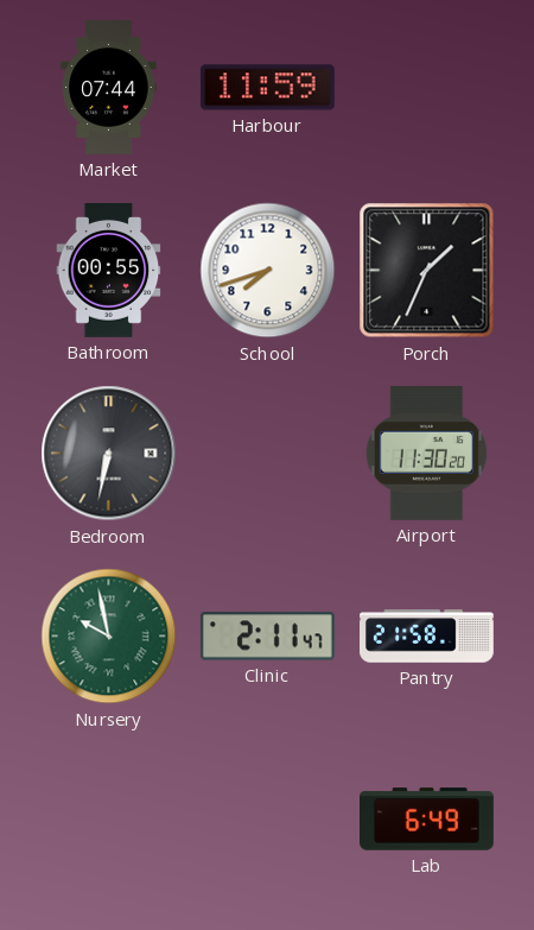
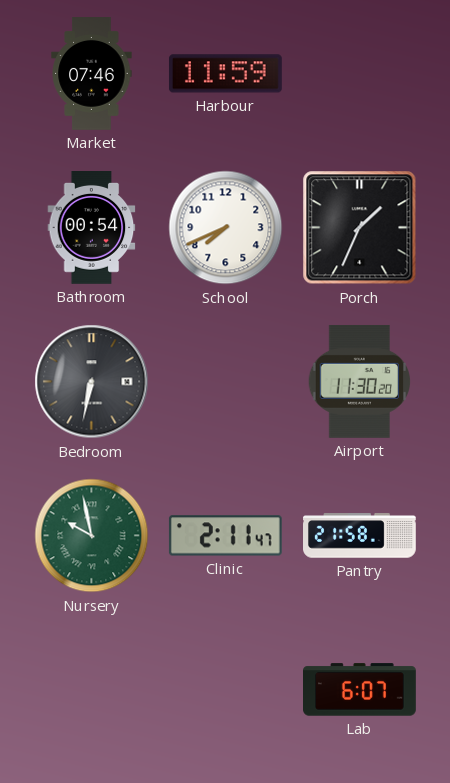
Market: 07:44 -> 07:46
Bathroom: 00:55 -> 00:54
School: 7:42 -> 7:41
Lab: 6:49 -> 6:07
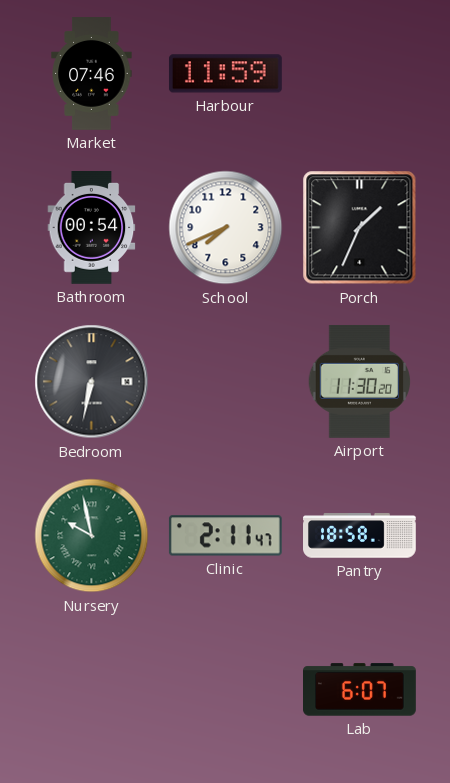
Pantry: 21:58 -> 18:58
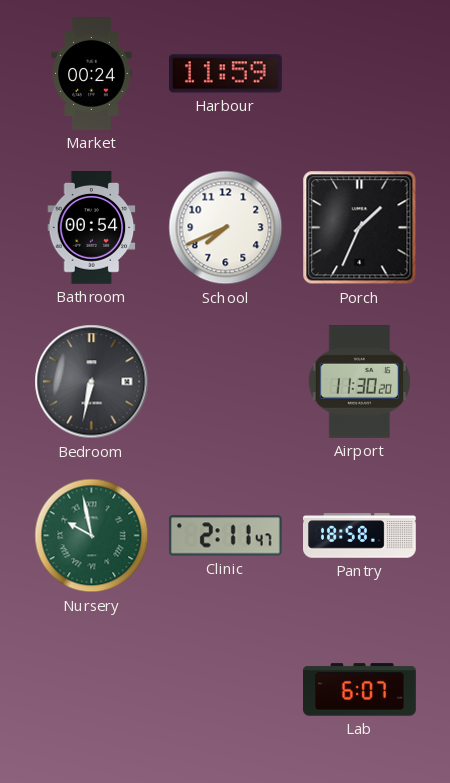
Market: 07:46 -> 00:24
